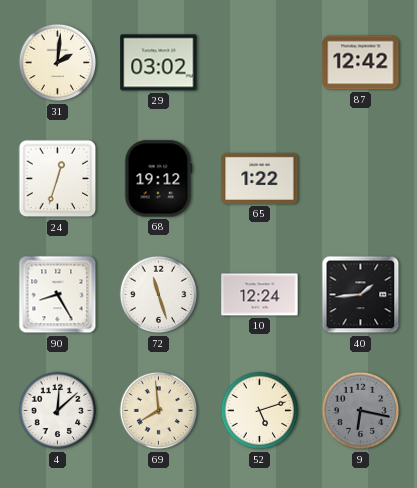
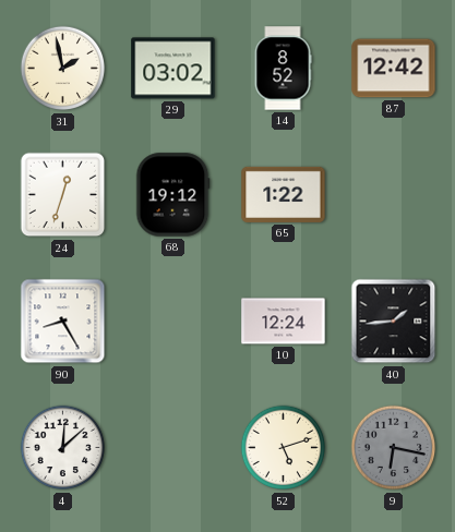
31: 2:01 -> 1:58
14: none -> 8:52
72: 11:27 -> none
69: 7:59 -> none
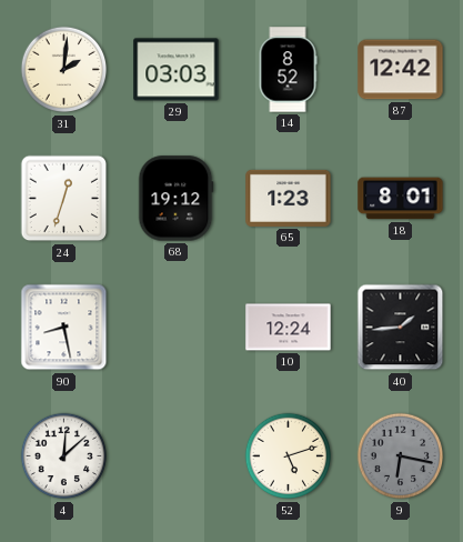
31: 1:58 -> 2:01
29: 03:02 -> 03:03
65: 1:22 -> 1:23
18: none -> 8:01
90: 8:25 -> 8:28
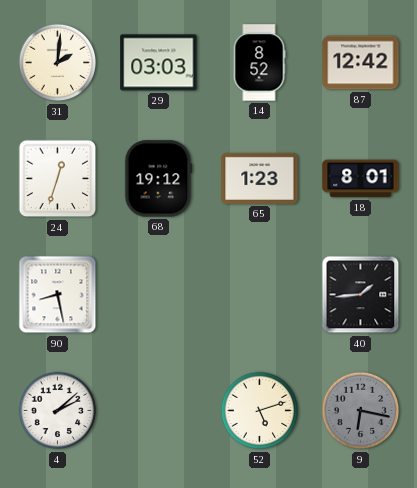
10: 12:24 -> none
4: 12:08 -> 2:08
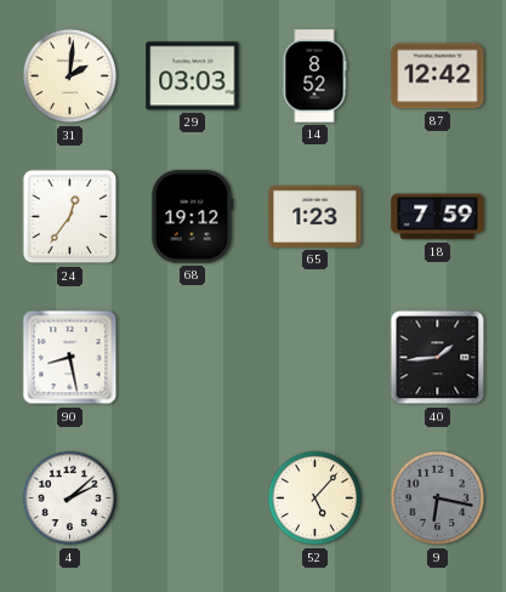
24: 12:33 -> 12:36
18: 8:01 -> 7:59
52: 5:12 -> 5:07
